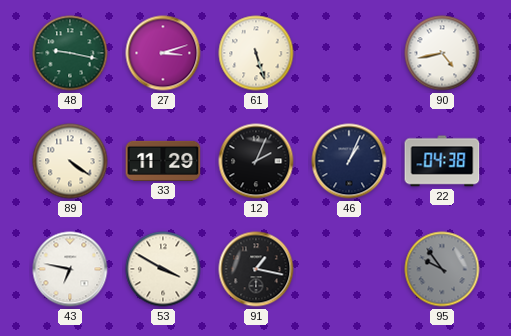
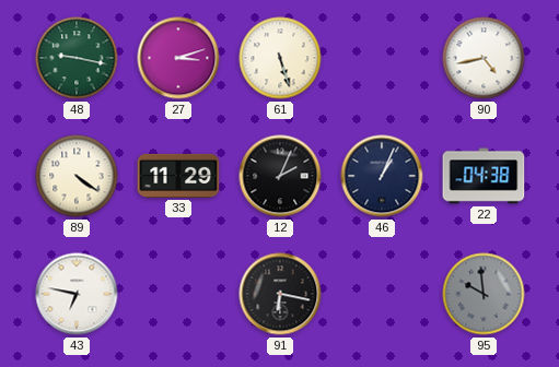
53: 3:50 -> none
91: 1:17 -> 6:17
95: 9:54 -> 9:59
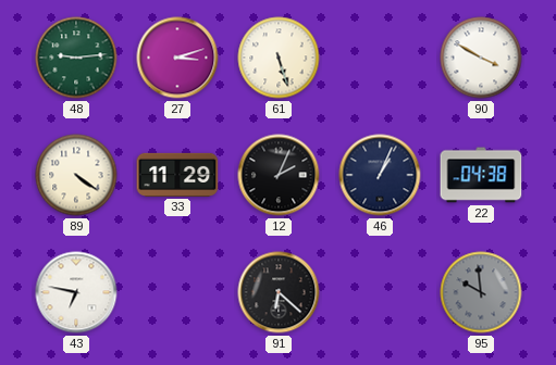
48: 9:17 -> 9:14
90: 4:43 -> 3:50
91: 6:17 -> 6:22
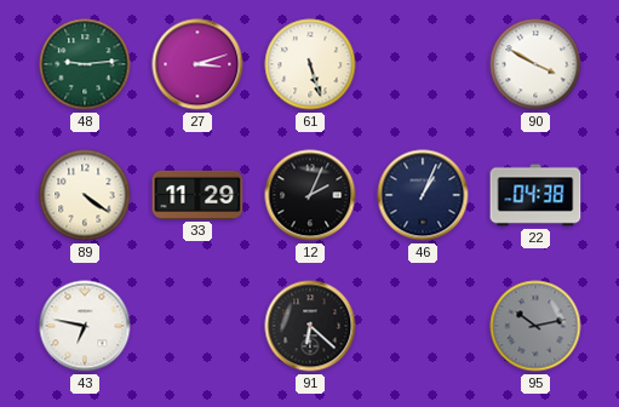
95: 9:59 -> 10:13
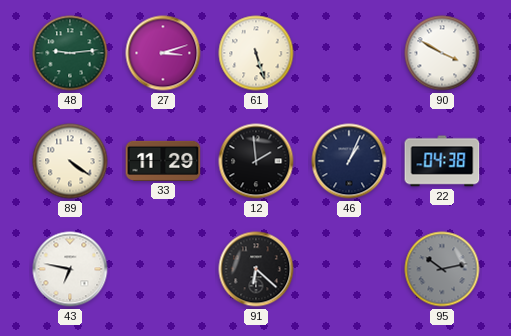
12: 2:04 -> 1:59
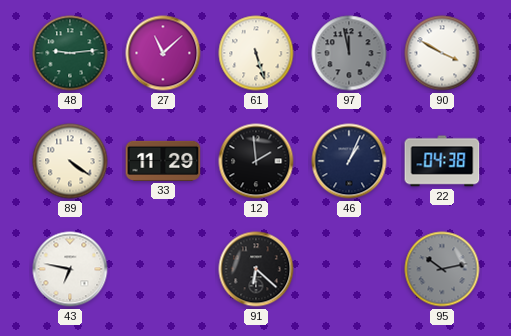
27: 3:12 -> 11:08
97: none -> 11:58
